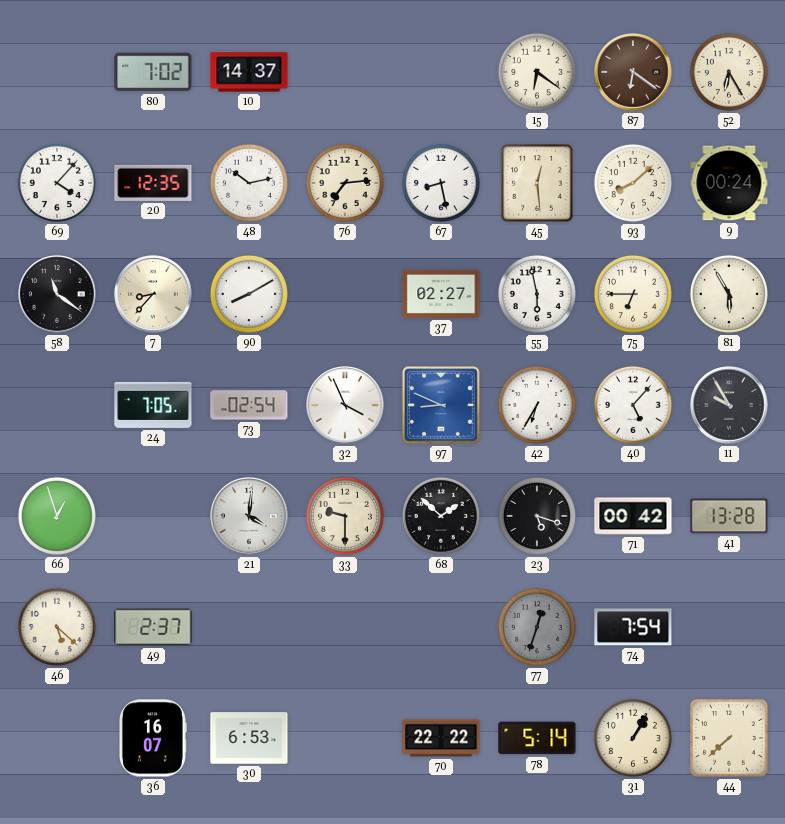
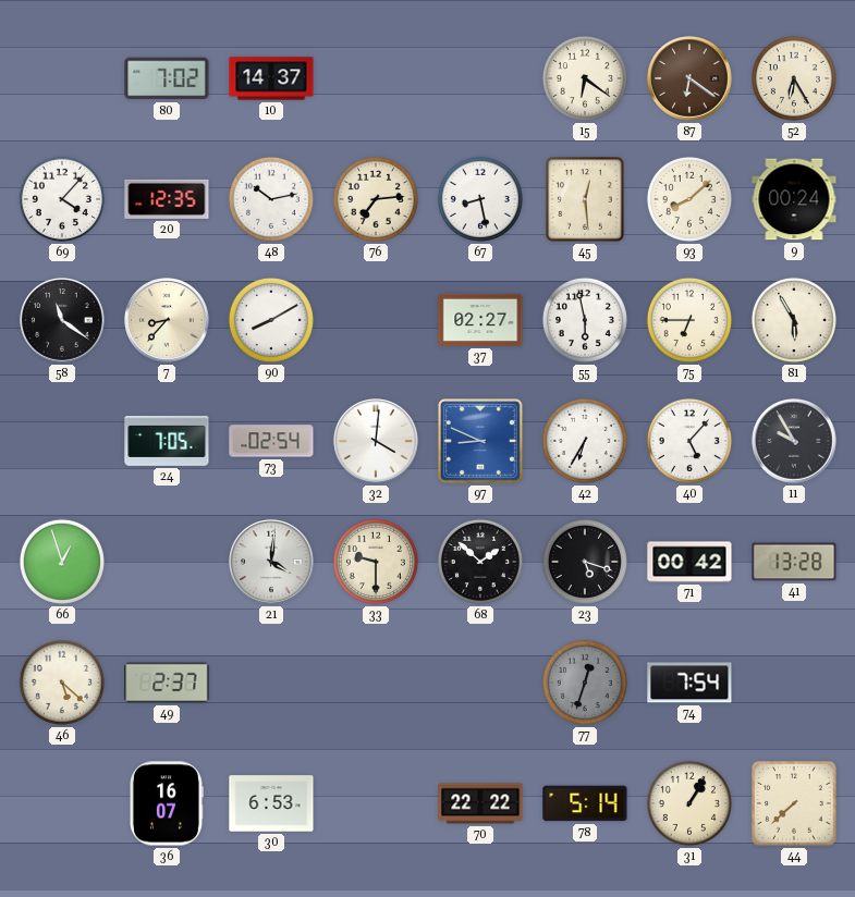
32: 3:56 -> 4:01
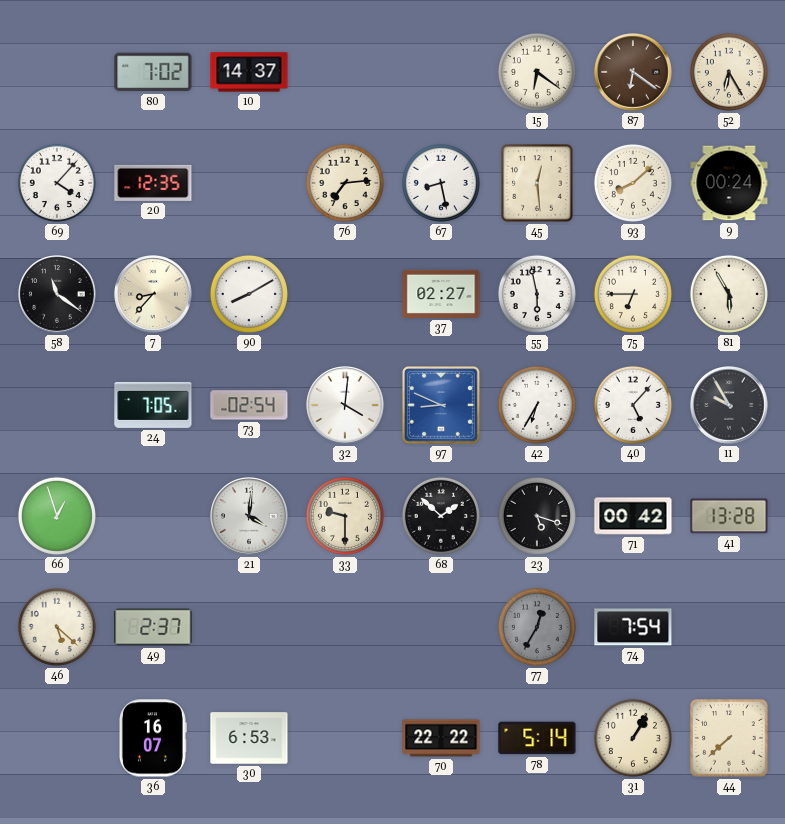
48: 10:13 -> none
77: 12:33 -> 12:35
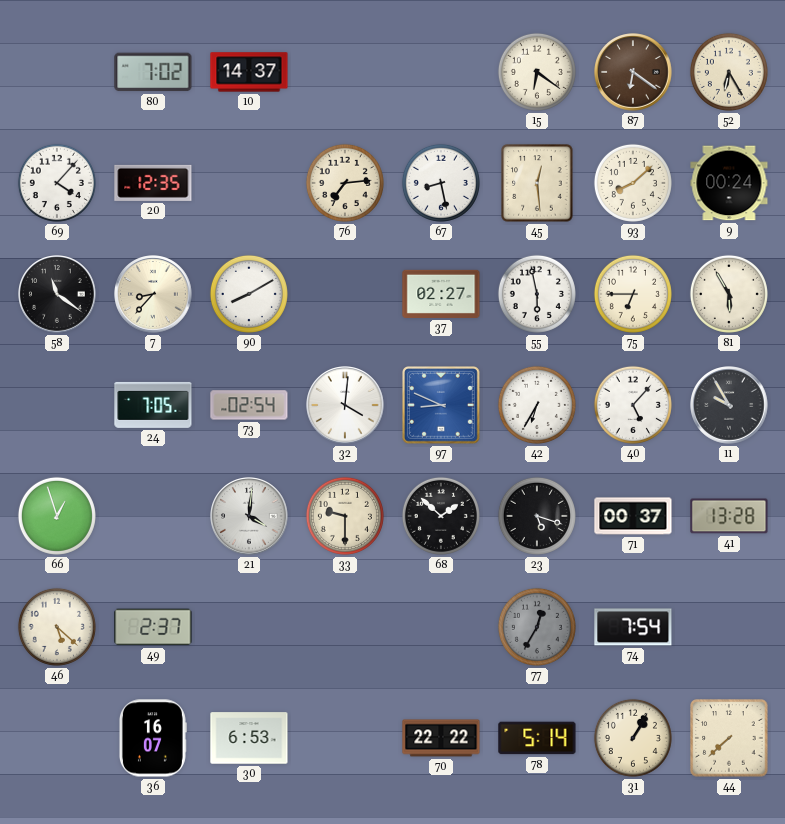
71: 00:42 -> 00:37
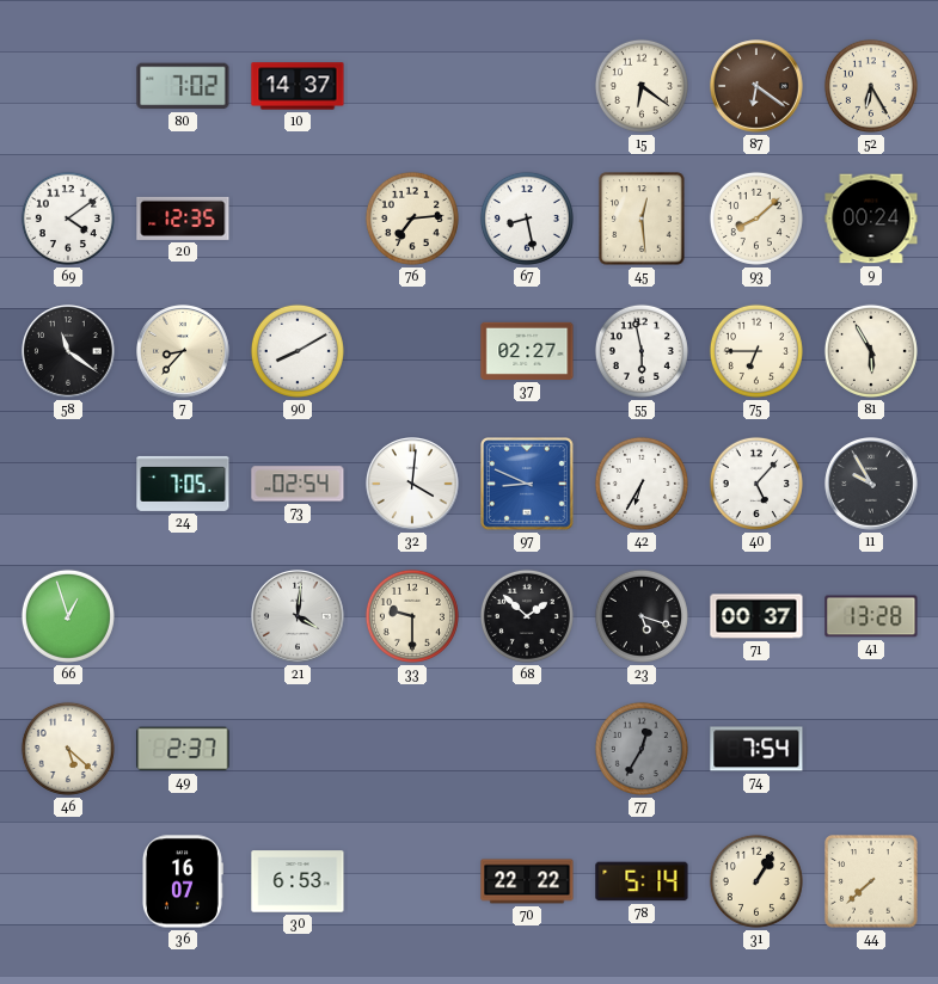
69: 4:07 -> 4:09
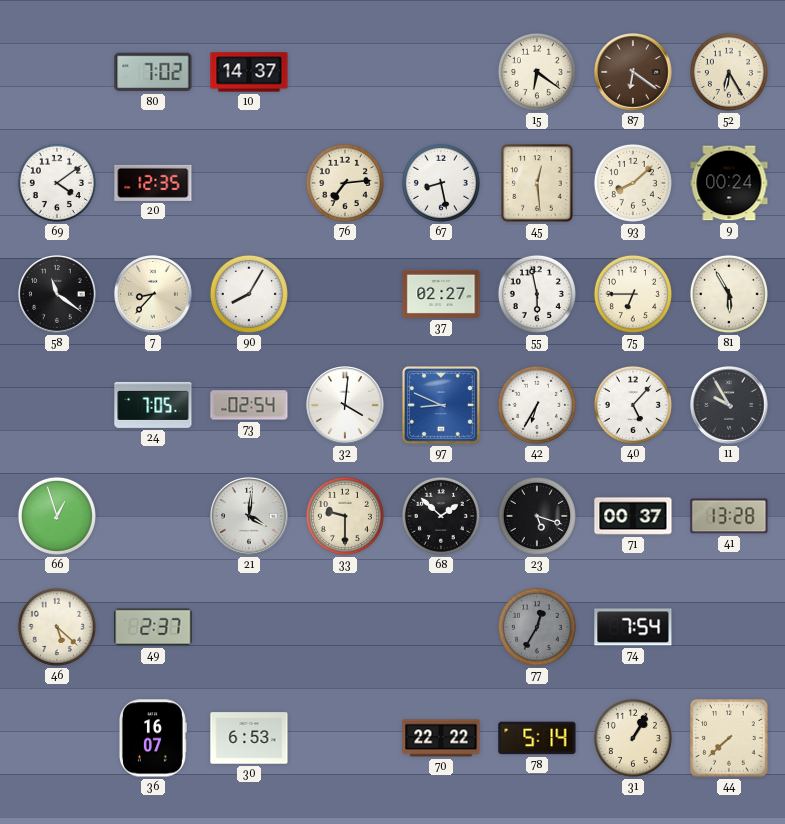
90: 8:10 -> 8:05
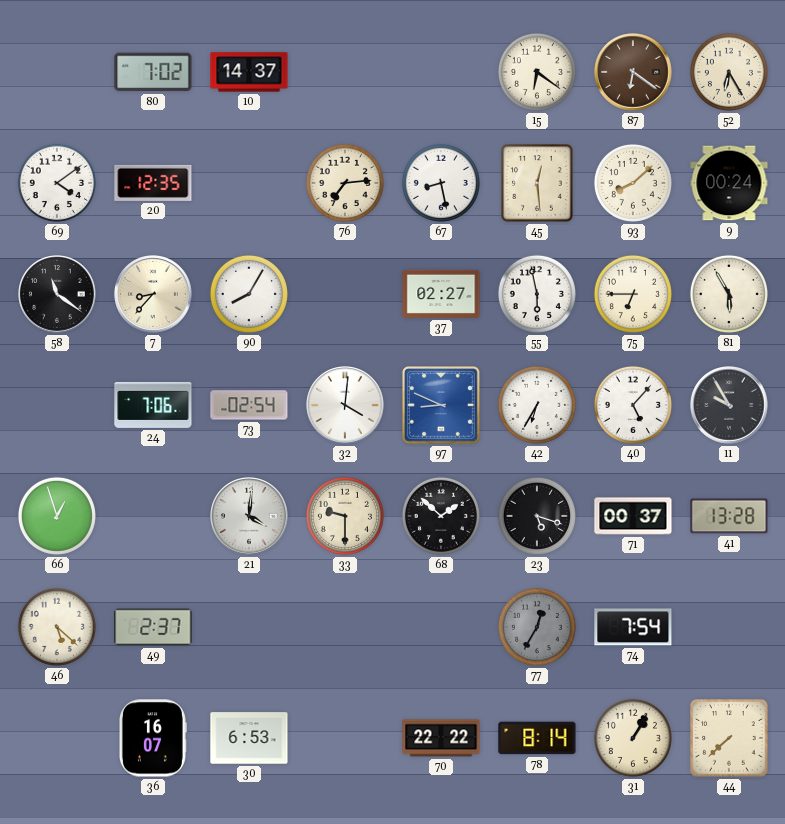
24: 7:05 -> 7:06
78: 5:14 -> 8:14
